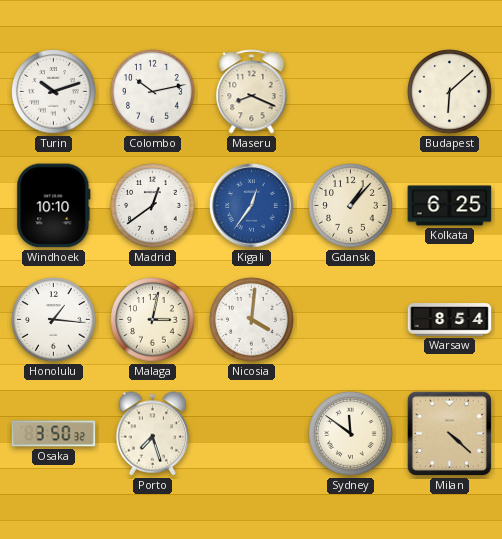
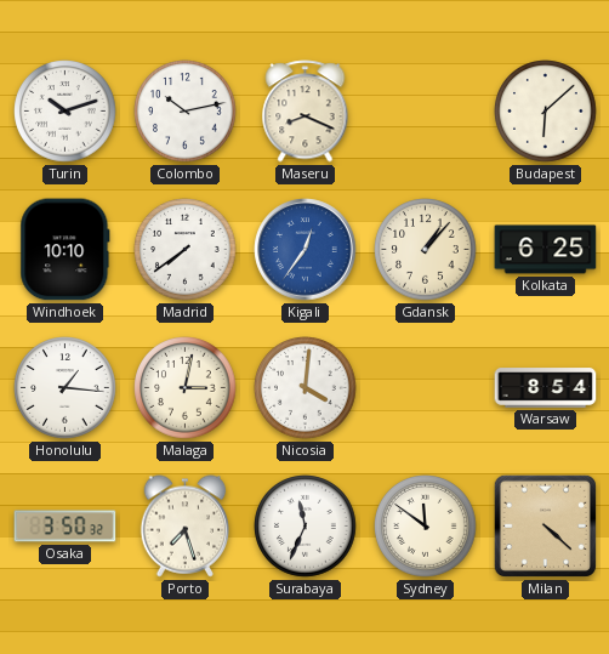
Madrid: 12:39 -> 7:39
Surabaya: none -> 11:34
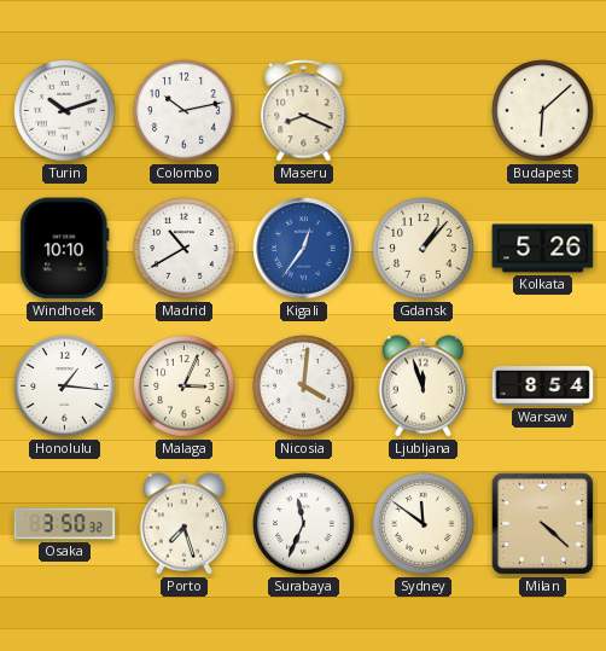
Madrid: 7:39 -> 10:40
Kolkata: 6:25 -> 5:26
Malaga: 3:02 -> 3:04
Ljubljana: none -> 11:57
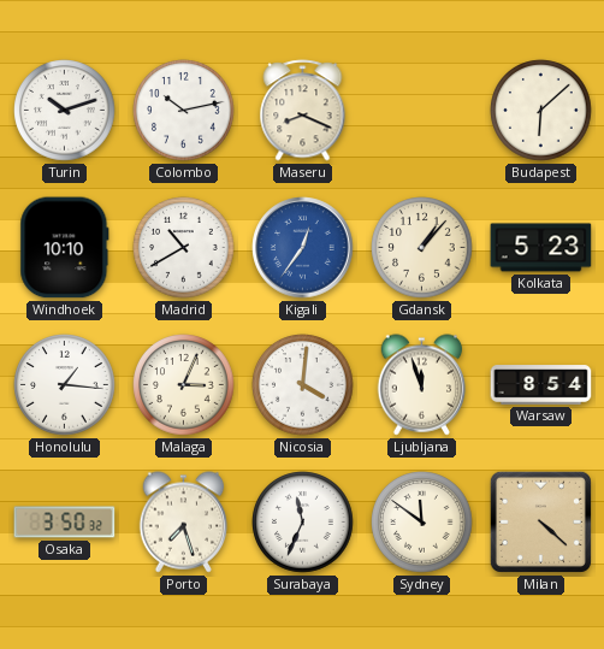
Kolkata: 5:26 -> 5:23
